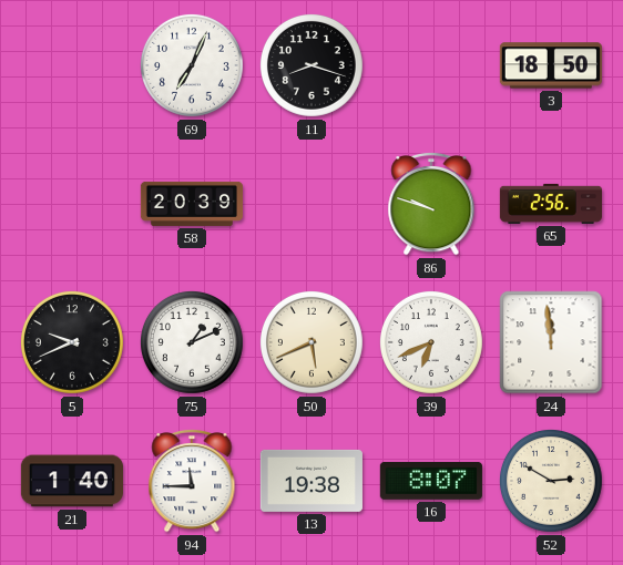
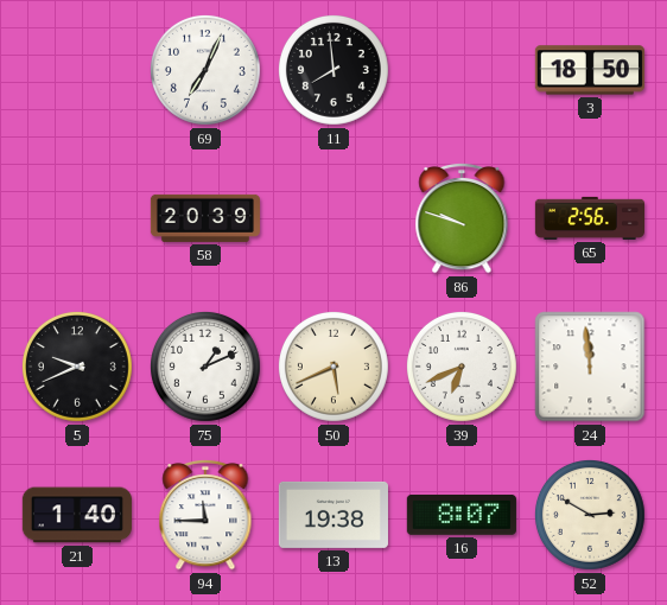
11: 8:18 -> 7:59
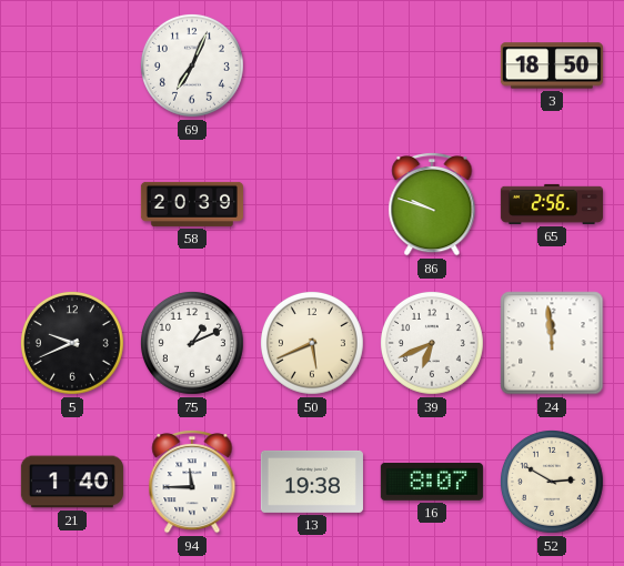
11: 7:59 -> none
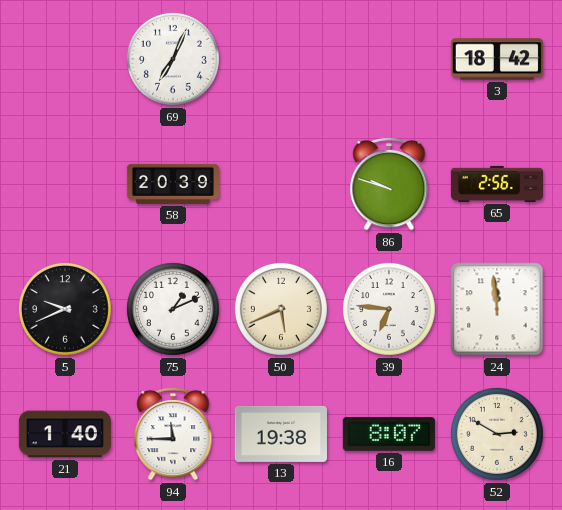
3: 18:50 -> 18:42
39: 6:41 -> 6:46
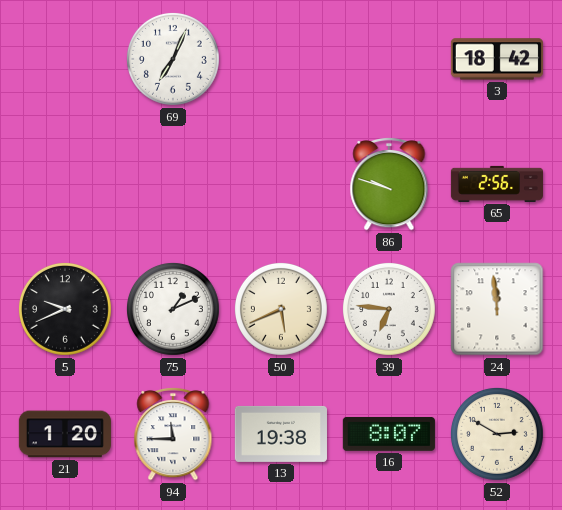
58: 20:39 -> none
21: 1:40 -> 1:20
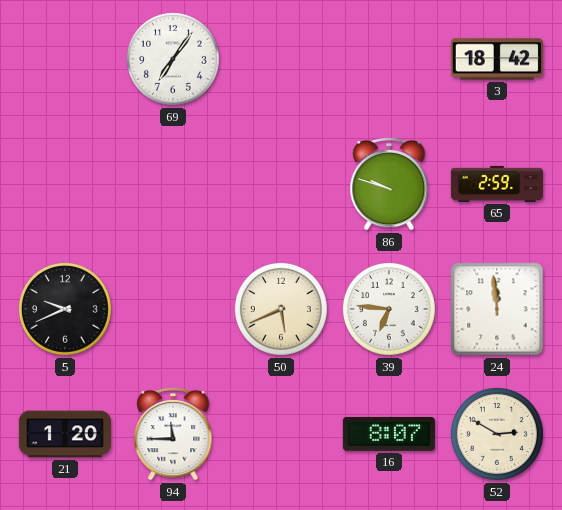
69: 7:04 -> 7:06
65: 2:56 -> 2:59
75: 1:11 -> none
13: 19:38 -> none
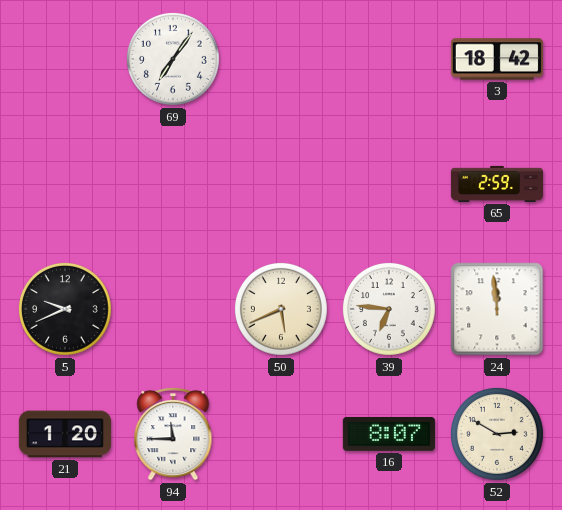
86: 9:48 -> none
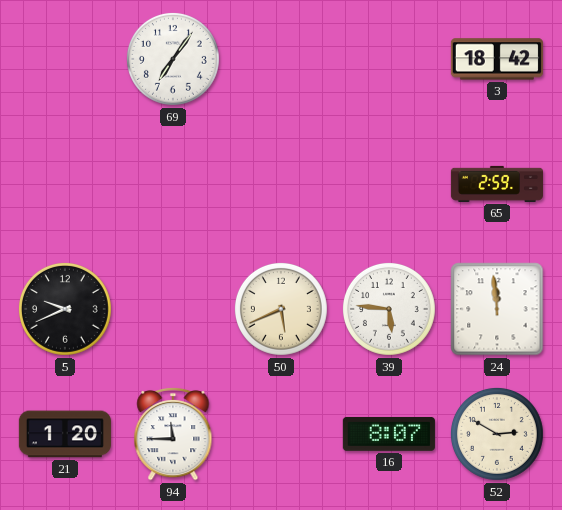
39: 6:46 -> 5:46
